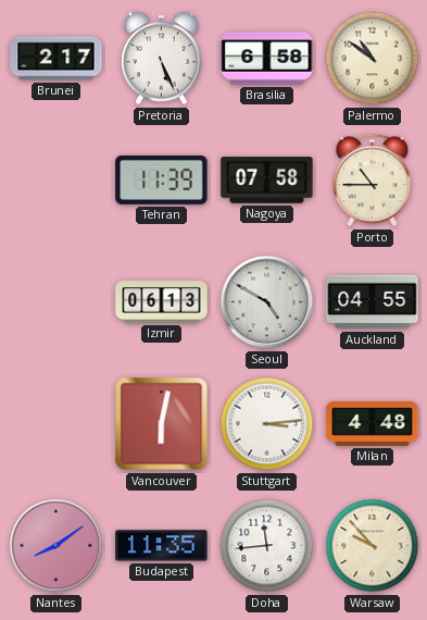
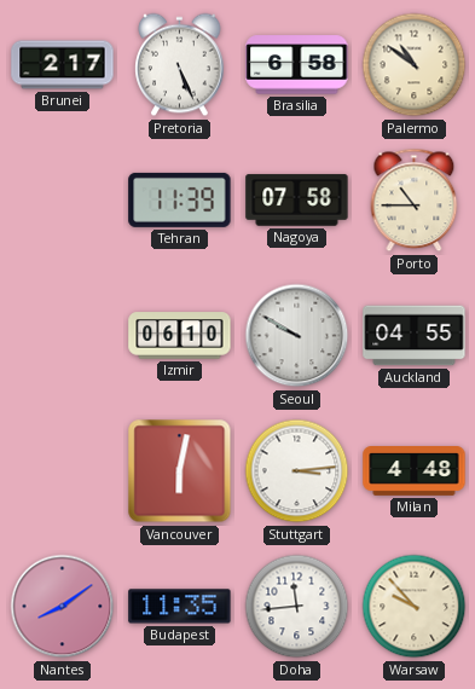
Izmir: 06:13 -> 06:10
Seoul: 4:50 -> 9:50
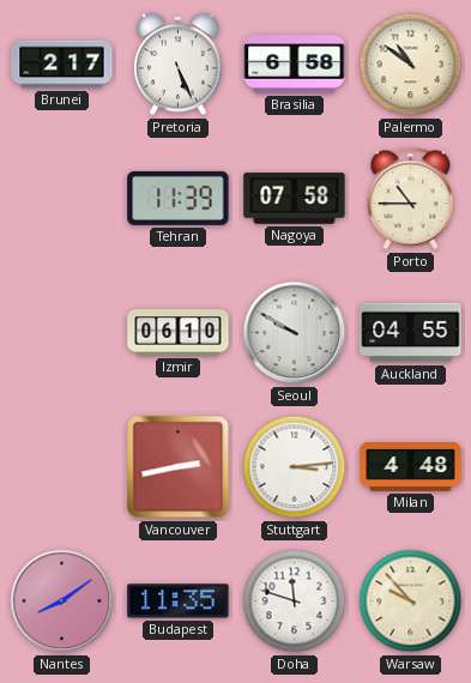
Vancouver: 6:02 -> 2:43
Doha: 11:44 -> 11:48
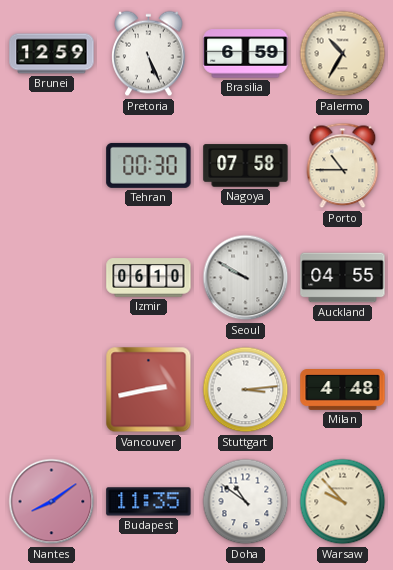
Brunei: 2:17 -> 12:59
Brasilia: 6:58 -> 6:59
Palermo: 10:51 -> 10:35
Tehran: 11:39 -> 00:30
Doha: 11:48 -> 10:51
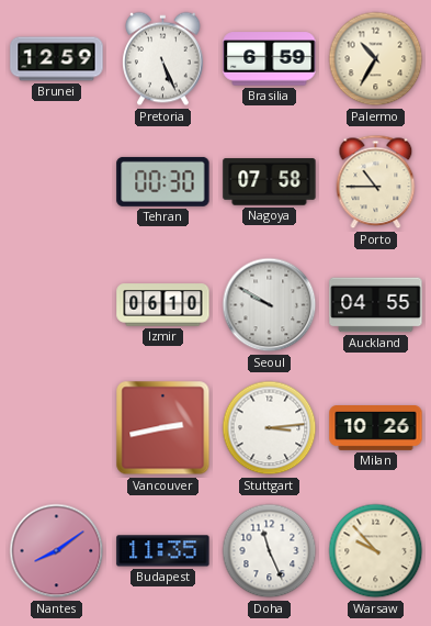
Milan: 4:48 -> 10:26
Doha: 10:51 -> 11:26
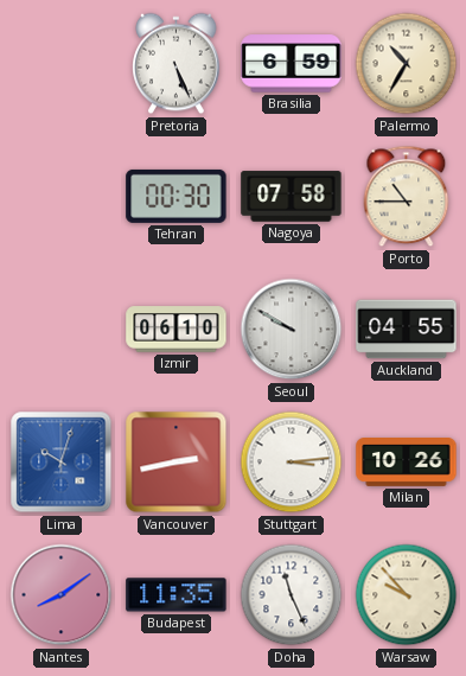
Brunei: 12:59 -> none
Lima: none -> 10:03
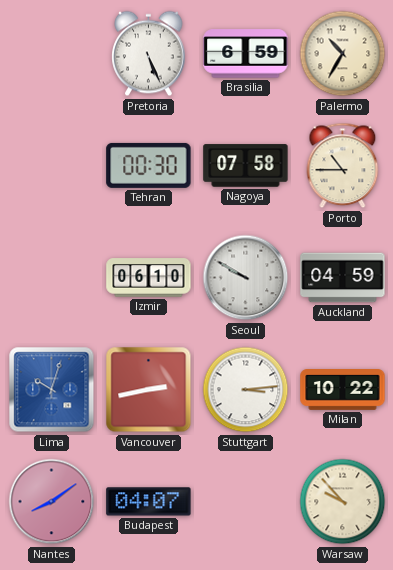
Auckland: 04:55 -> 04:59
Milan: 10:26 -> 10:22
Budapest: 11:35 -> 04:07
Doha: 11:26 -> none
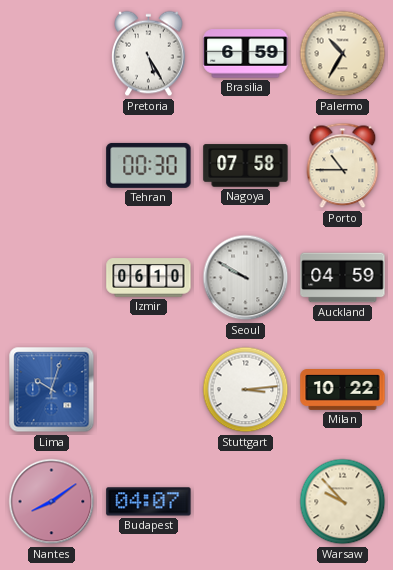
Pretoria: 5:26 -> 5:25
Vancouver: 2:43 -> none
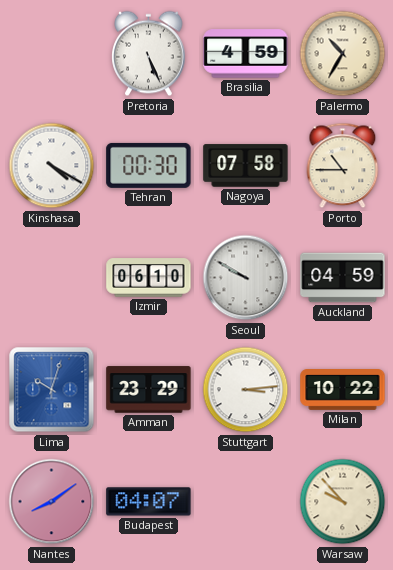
Pretoria: 5:25 -> 5:26
Brasilia: 6:59 -> 4:59
Kinshasa: none -> 4:20
Amman: none -> 23:29
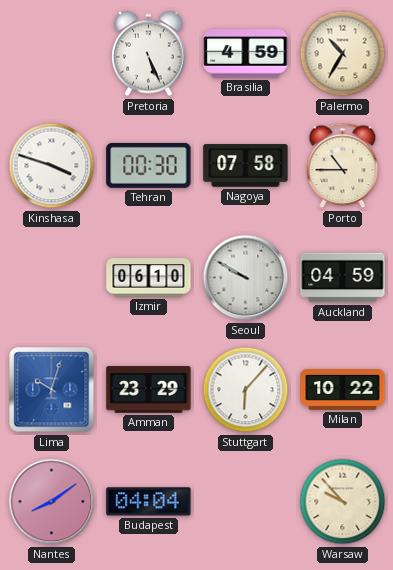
Kinshasa: 4:20 -> 3:48
Stuttgart: 3:14 -> 6:07
Budapest: 04:07 -> 04:04
